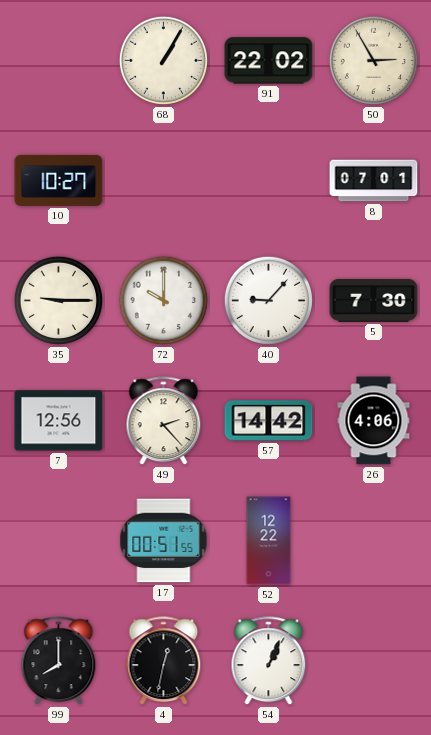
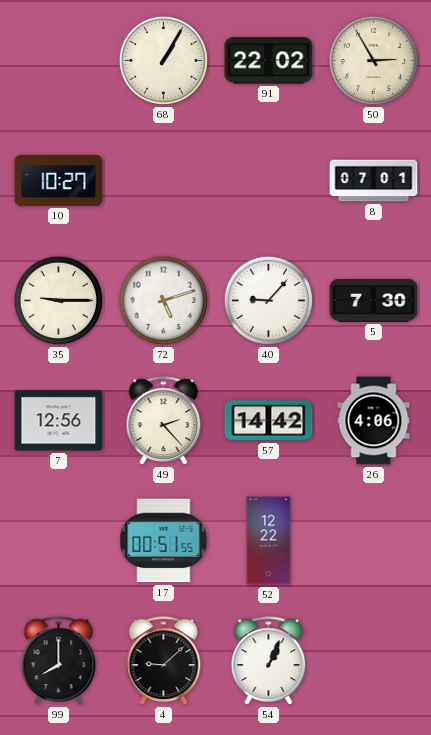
72: 10:00 -> 5:12
4: 12:32 -> 9:08
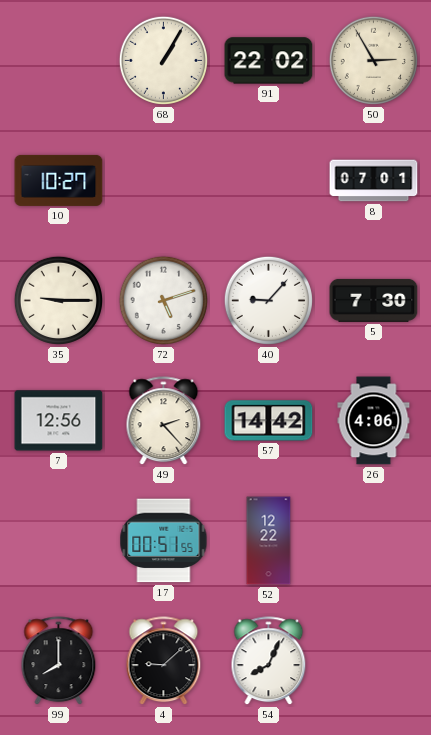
54: 1:04 -> 8:04
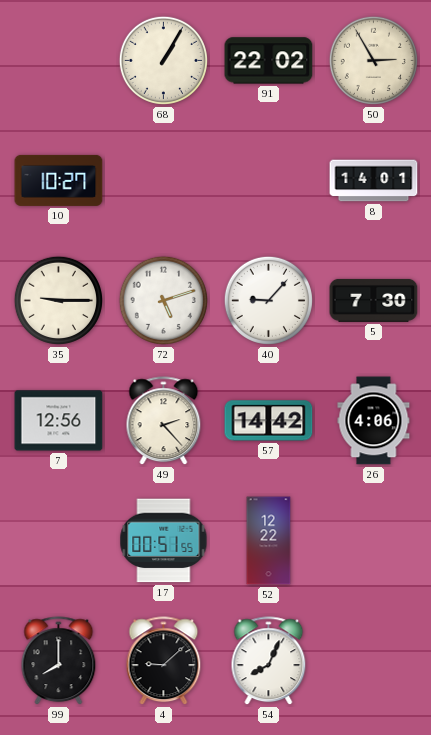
8: 07:01 -> 14:01
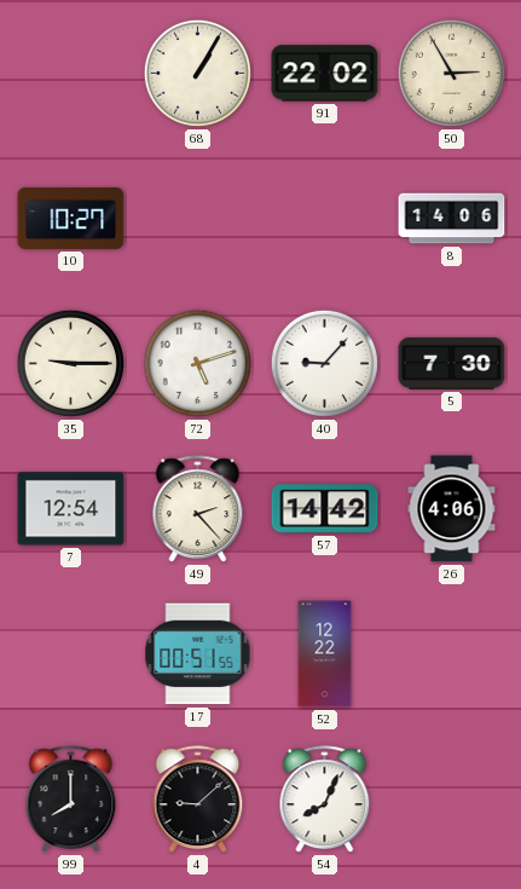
8: 14:01 -> 14:06
7: 12:56 -> 12:54
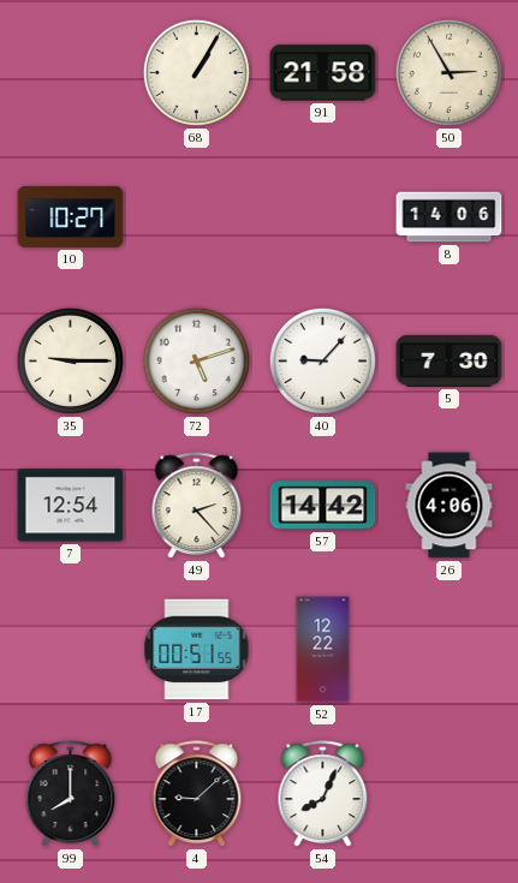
91: 22:02 -> 21:58
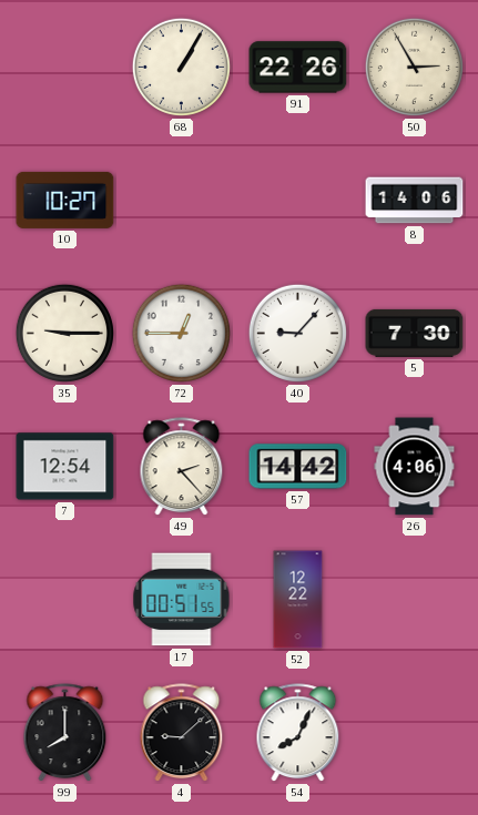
91: 21:58 -> 22:26
72: 5:12 -> 12:45
